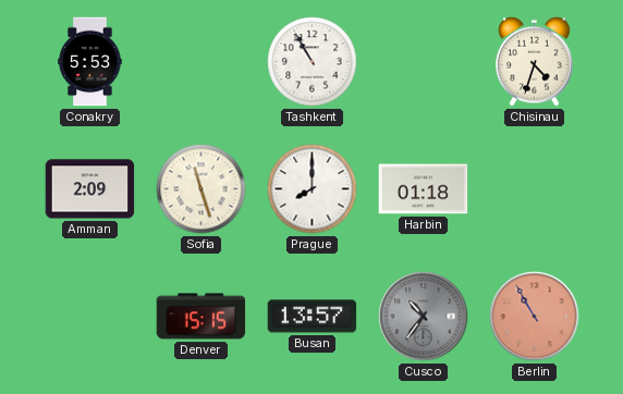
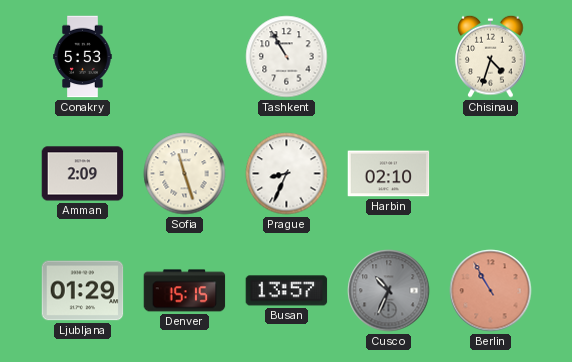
Prague: 8:00 -> 8:34
Harbin: 01:18 -> 02:10
Ljubljana: none -> 01:29
Cusco: 10:36 -> 10:34
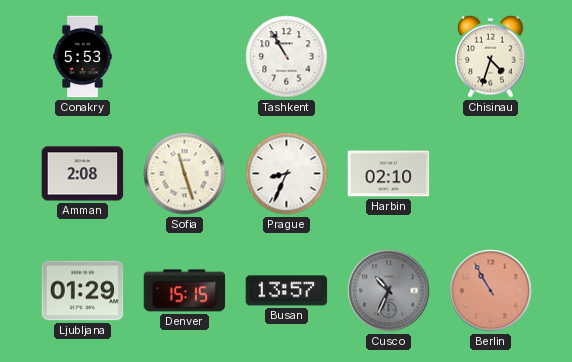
Amman: 2:09 -> 2:08
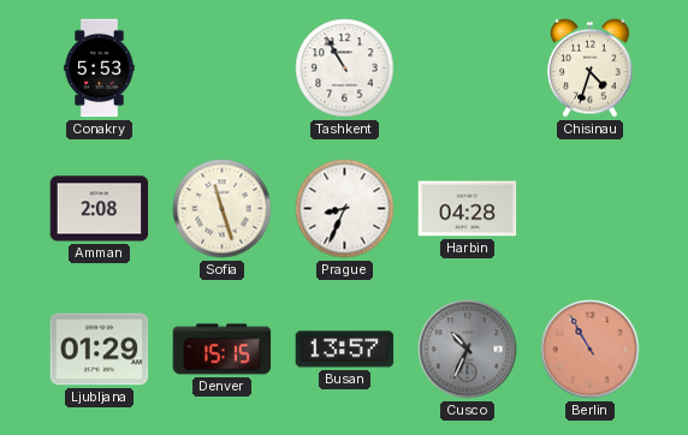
Harbin: 02:10 -> 04:28
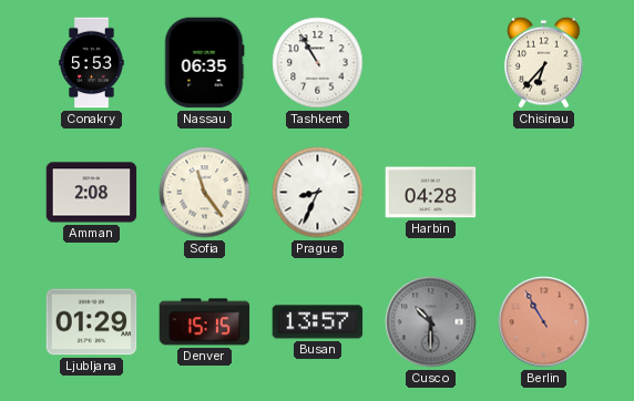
Nassau: none -> 06:35
Chisinau: 4:33 -> 6:37
Sofia: 11:27 -> 11:24
Cusco: 10:34 -> 10:30
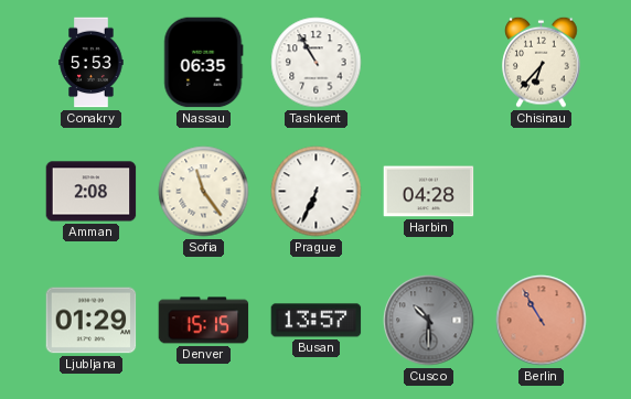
Prague: 8:34 -> 6:34
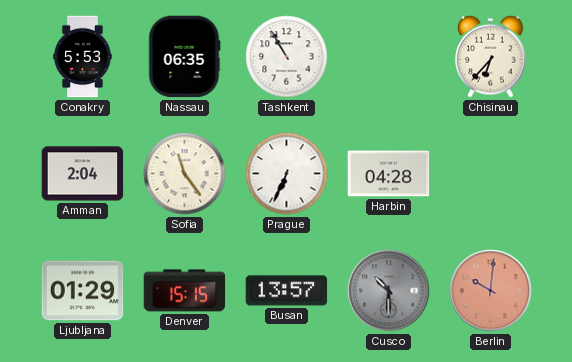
Amman: 2:08 -> 2:04
Berlin: 10:55 -> 10:01
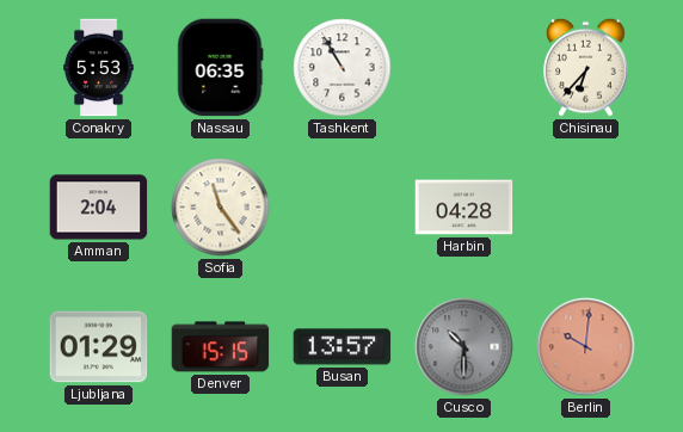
Prague: 6:34 -> none
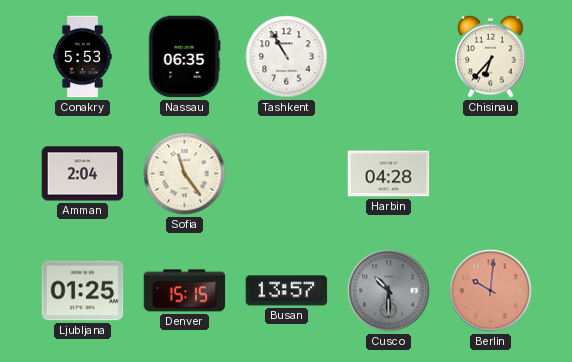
Ljubljana: 01:29 -> 01:25
